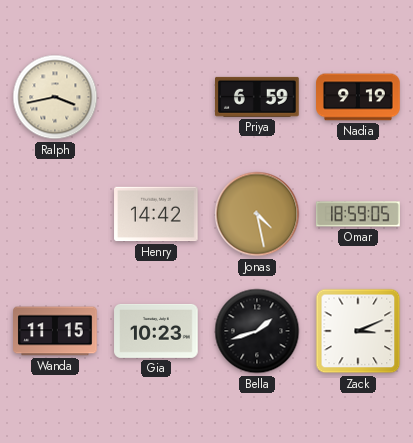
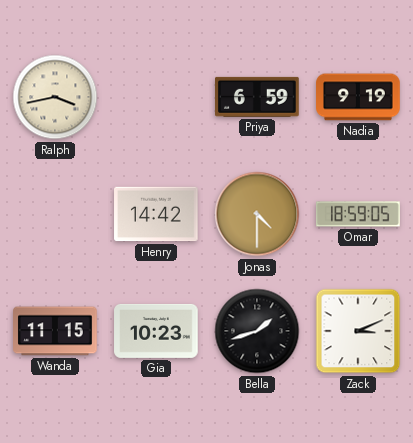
Jonas: 4:28 -> 4:30
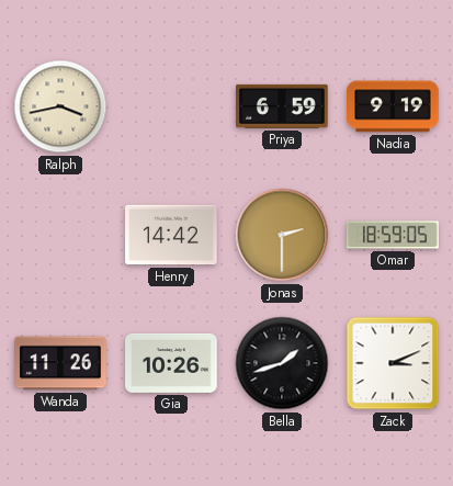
Jonas: 4:30 -> 2:30
Wanda: 11:15 -> 11:26
Gia: 10:23 -> 10:26
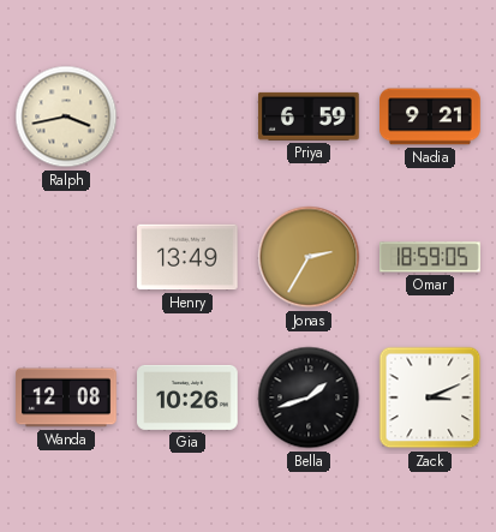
Nadia: 9:19 -> 9:21
Henry: 14:42 -> 13:49
Jonas: 2:30 -> 2:35
Wanda: 11:26 -> 12:08
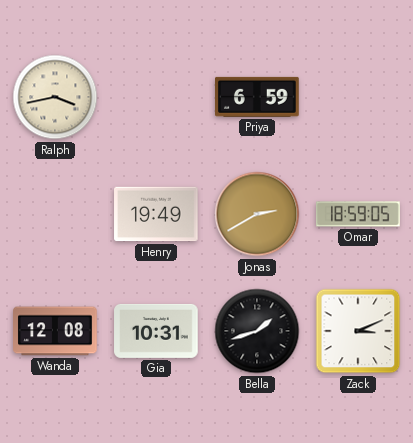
Nadia: 9:21 -> none
Henry: 13:49 -> 19:49
Jonas: 2:35 -> 2:40
Gia: 10:26 -> 10:31
